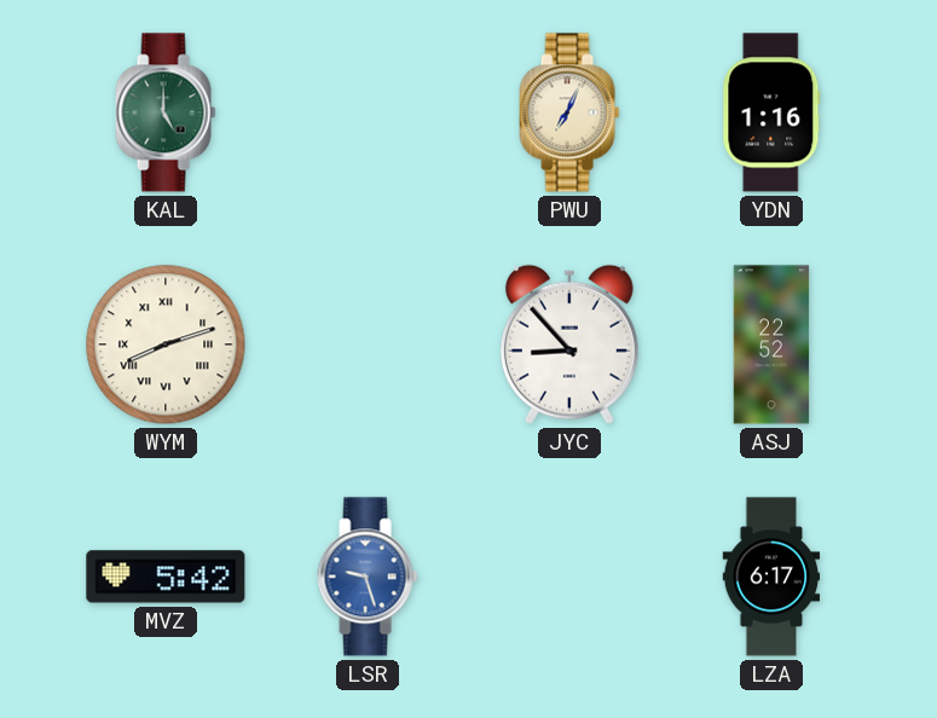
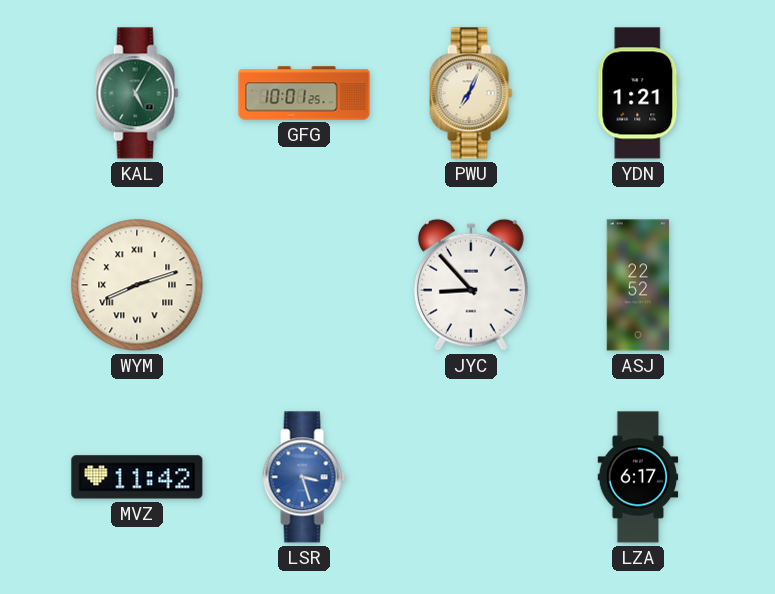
KAL: 5:00 -> 5:05
GFG: none -> 10:01
YDN: 1:16 -> 1:21
MVZ: 5:42 -> 11:42
LSR: 9:27 -> 3:27
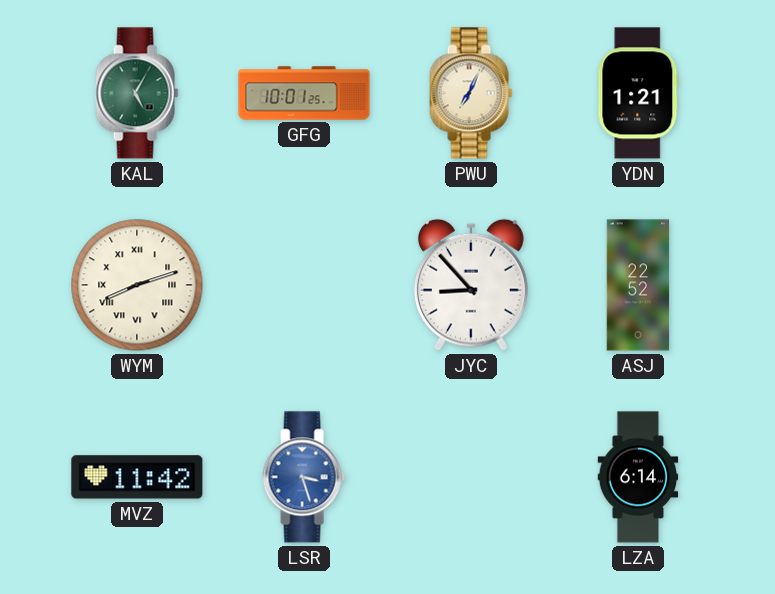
LZA: 6:17 -> 6:14
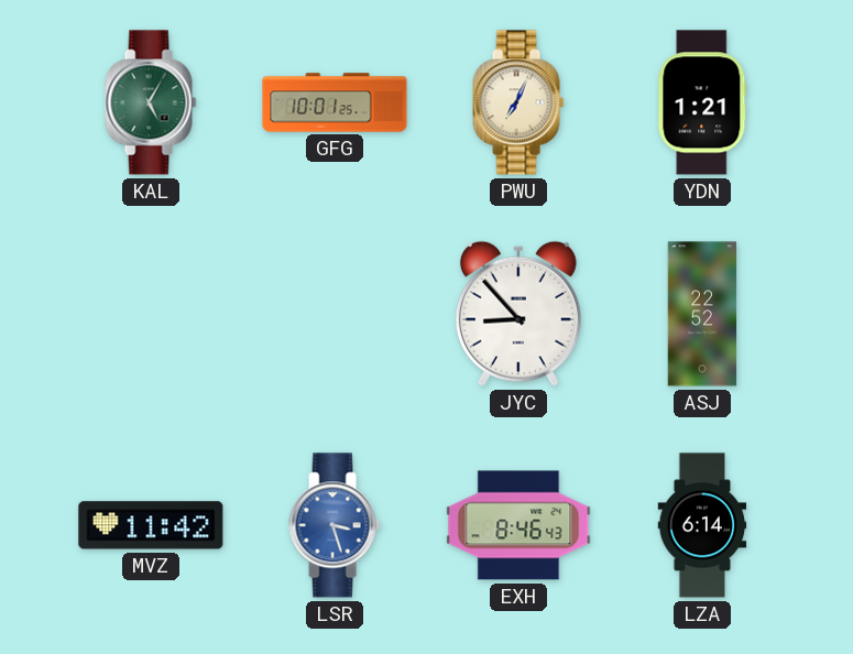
WYM: 8:12 -> none
EXH: none -> 8:46
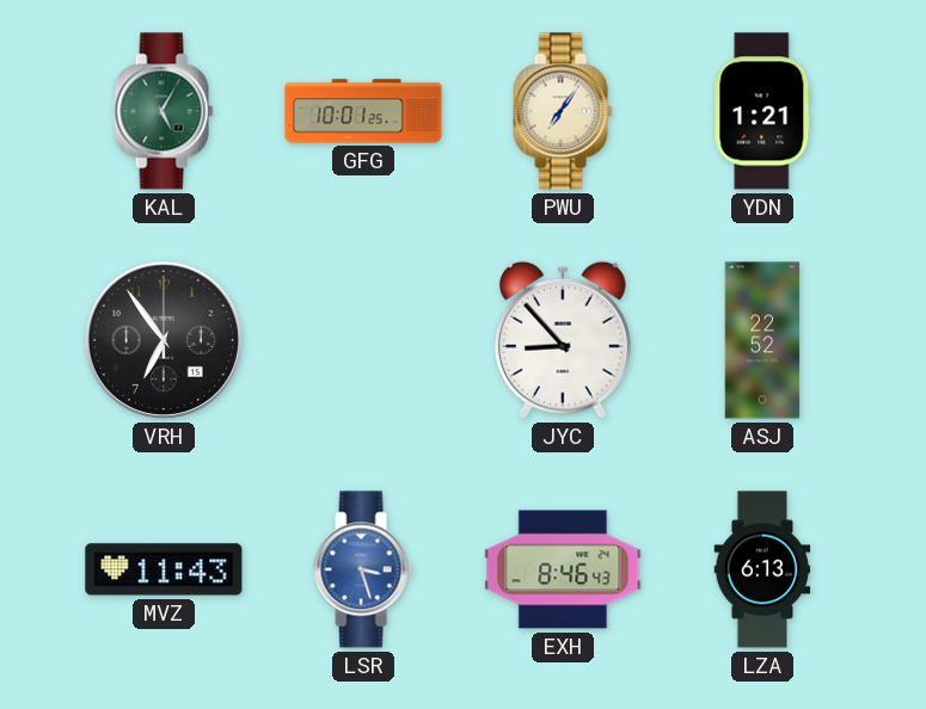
PWU: 7:04 -> 7:06
VRH: none -> 6:54
MVZ: 11:42 -> 11:43
LZA: 6:14 -> 6:13
